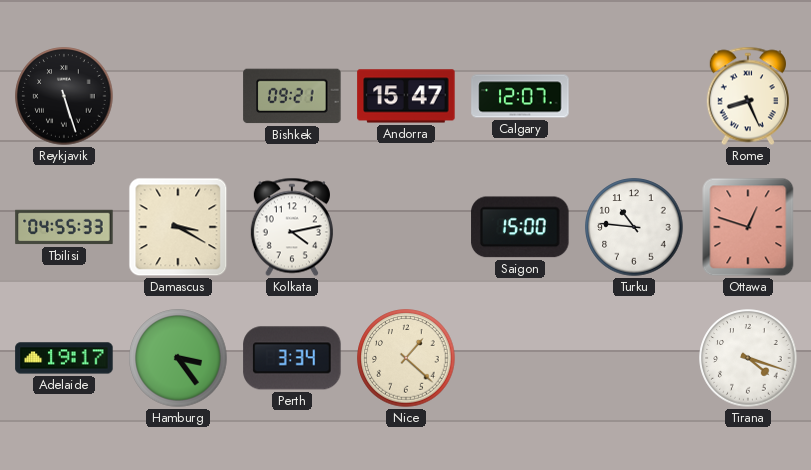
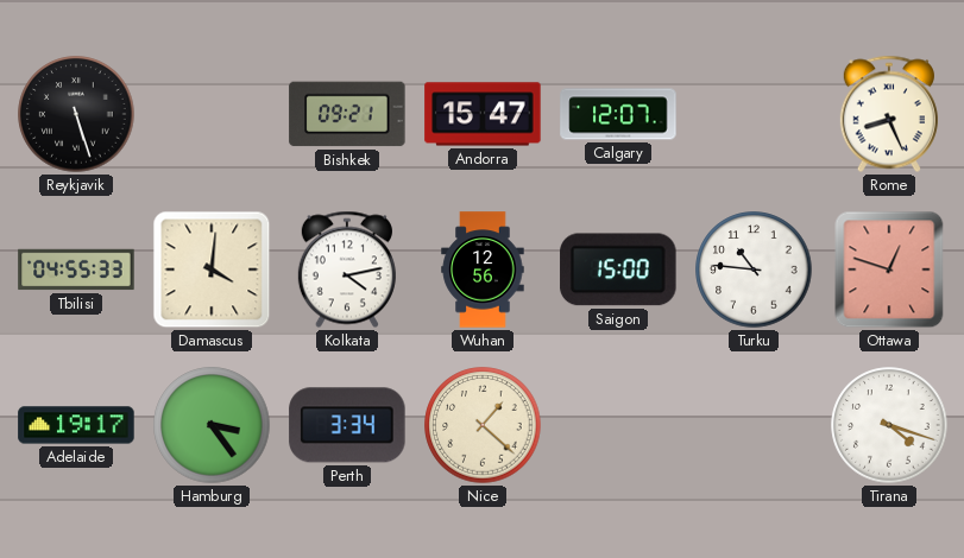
Damascus: 3:20 -> 4:01
Wuhan: none -> 12:56
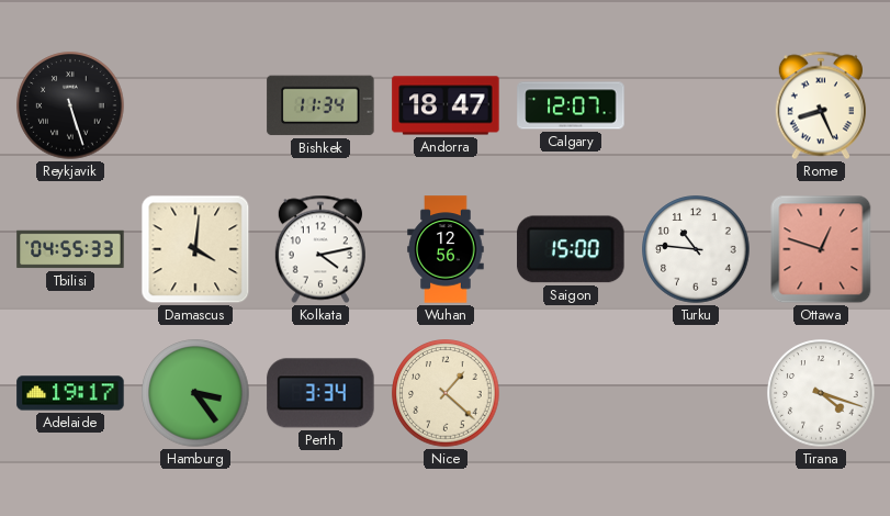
Bishkek: 09:21 -> 11:34
Andorra: 15:47 -> 18:47
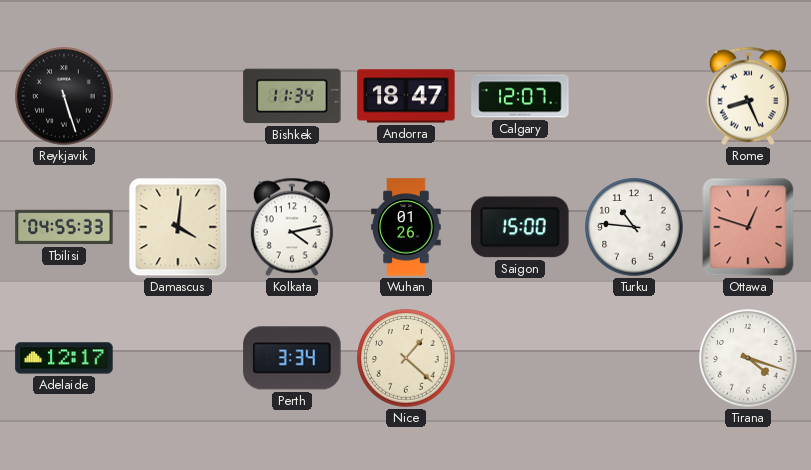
Wuhan: 12:56 -> 01:26
Adelaide: 19:17 -> 12:17
Hamburg: 3:24 -> none
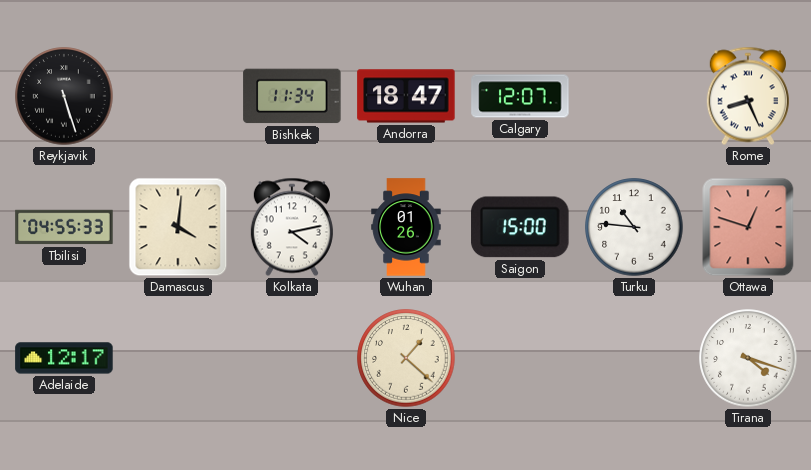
Perth: 3:34 -> none
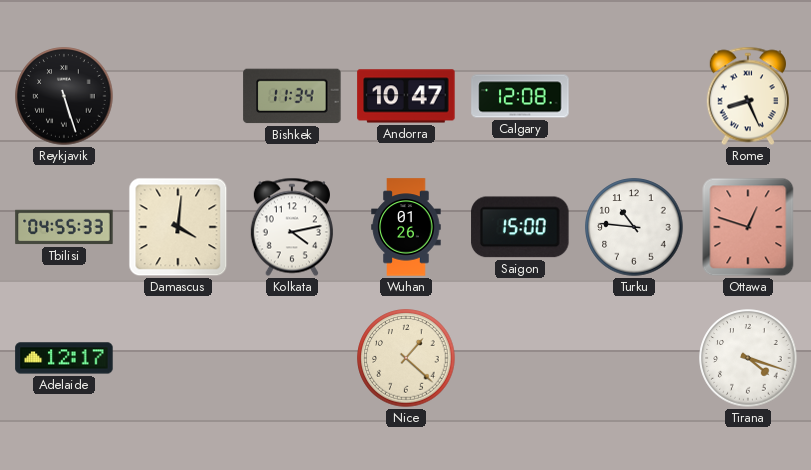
Andorra: 18:47 -> 10:47
Calgary: 12:07 -> 12:08
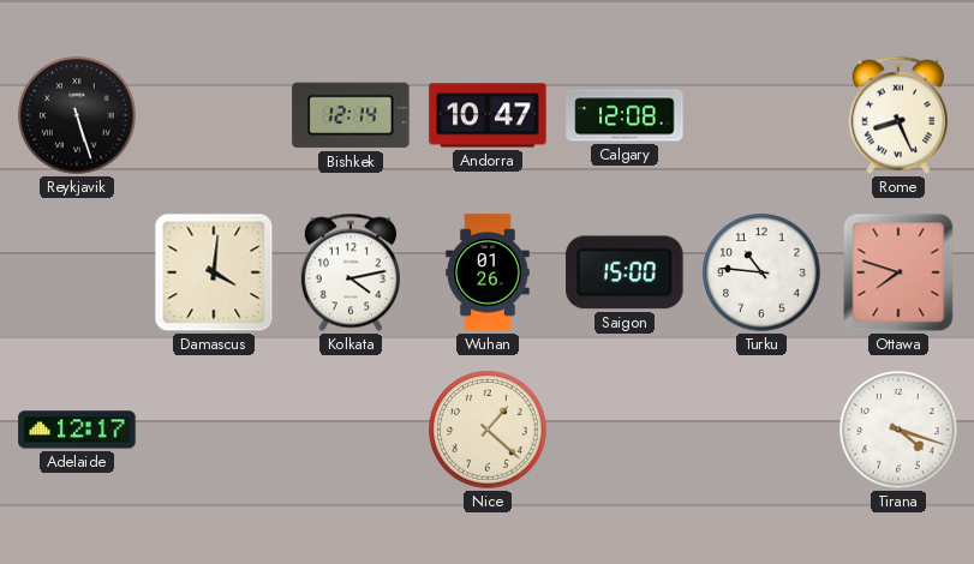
Bishkek: 11:34 -> 12:14
Tbilisi: 04:55 -> none
Ottawa: 12:48 -> 7:48
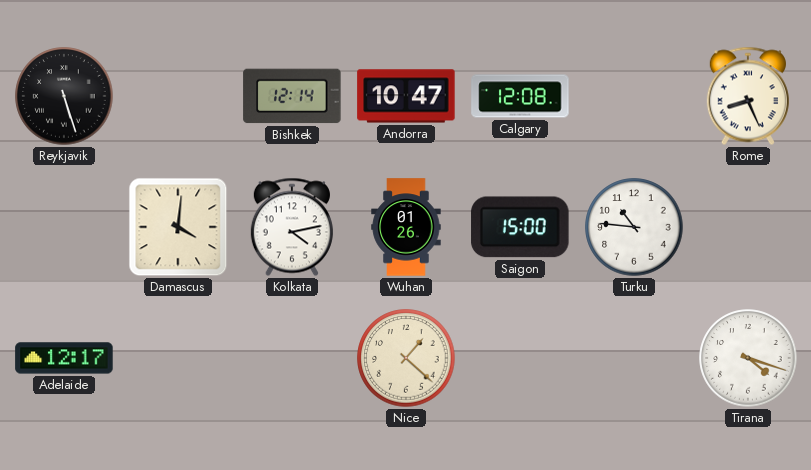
Ottawa: 7:48 -> none
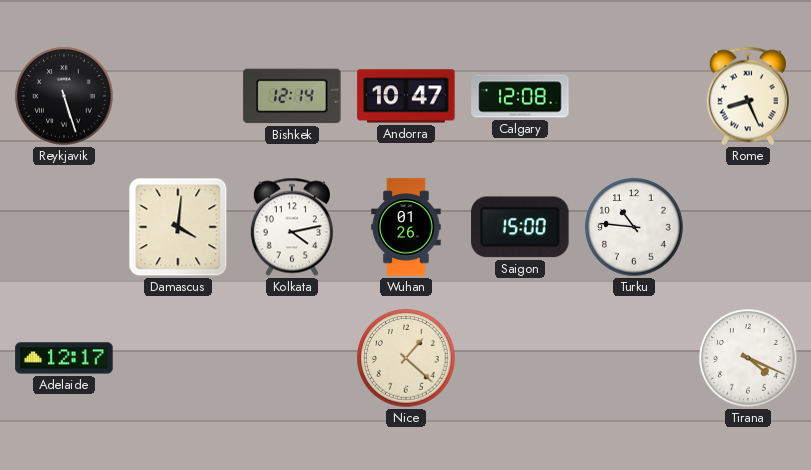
Tirana: 4:18 -> 4:19
